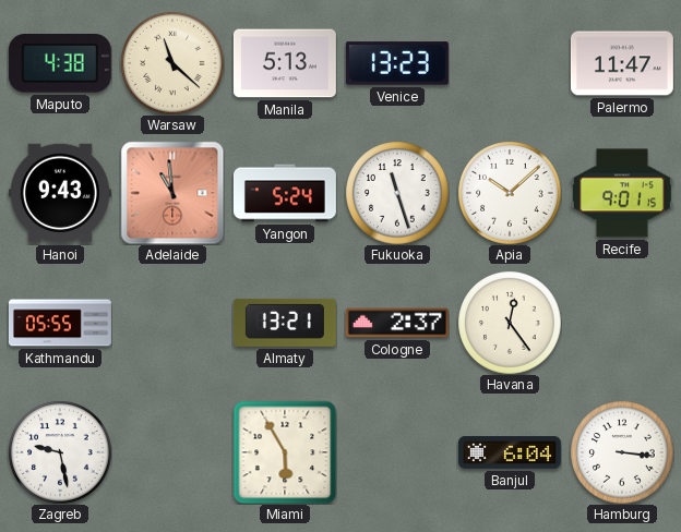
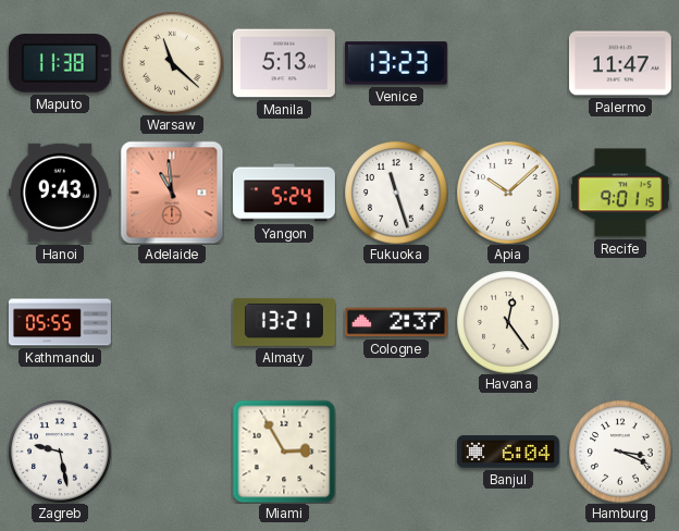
Maputo: 4:38 -> 11:38
Miami: 5:55 -> 2:55
Hamburg: 3:16 -> 3:19
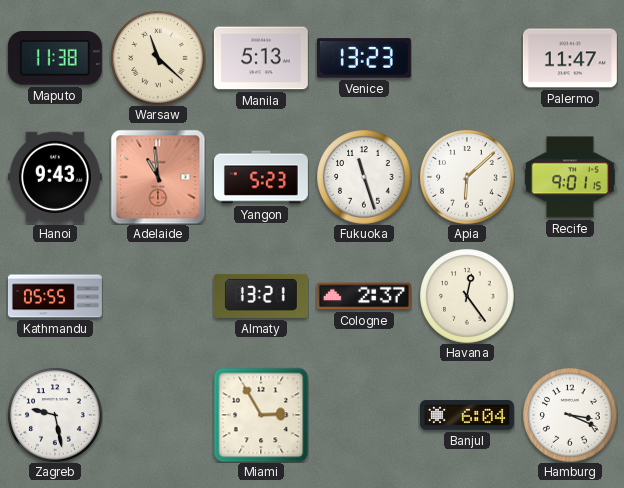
Yangon: 5:24 -> 5:23
Apia: 10:08 -> 6:08
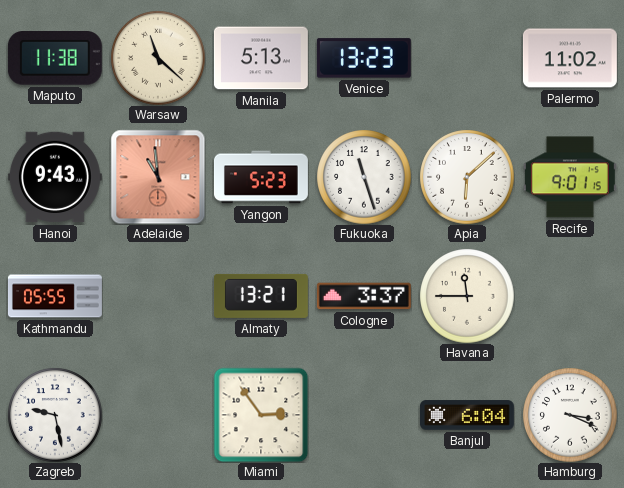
Palermo: 11:47 -> 11:02
Cologne: 2:37 -> 3:37
Havana: 12:24 -> 11:45
Miami: 2:55 -> 2:54
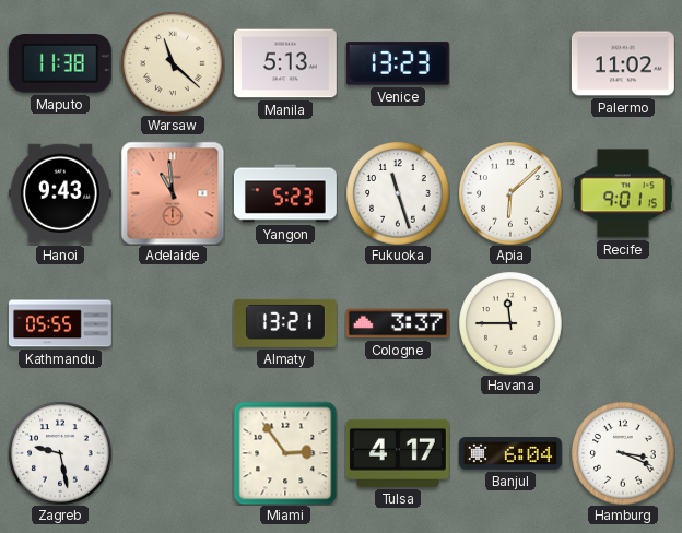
Tulsa: none -> 4:17
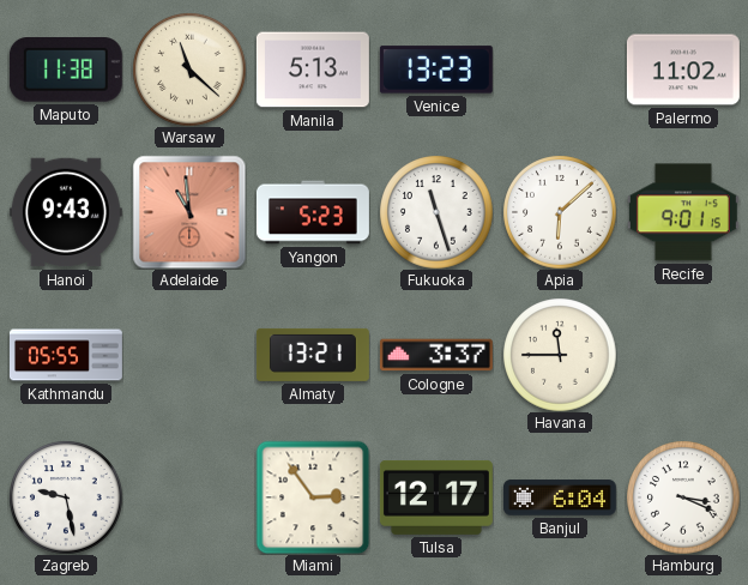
Tulsa: 4:17 -> 12:17
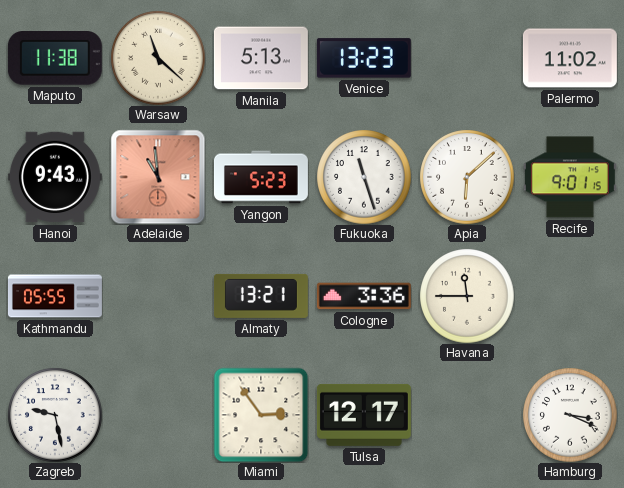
Cologne: 3:37 -> 3:36
Banjul: 6:04 -> none
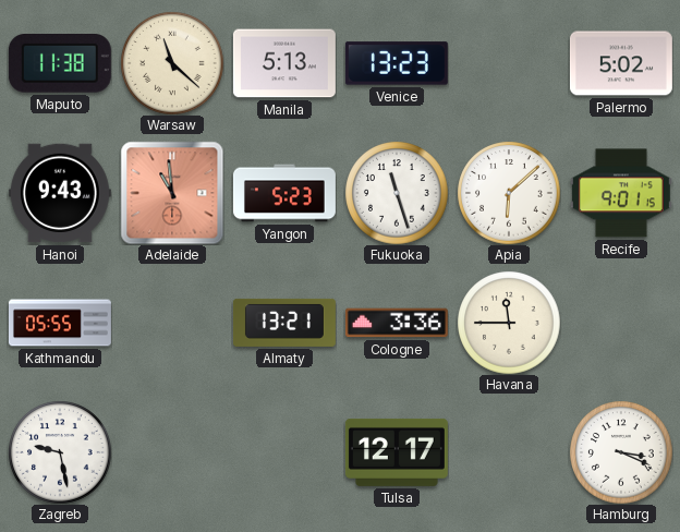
Palermo: 11:02 -> 5:02
Miami: 2:54 -> none
